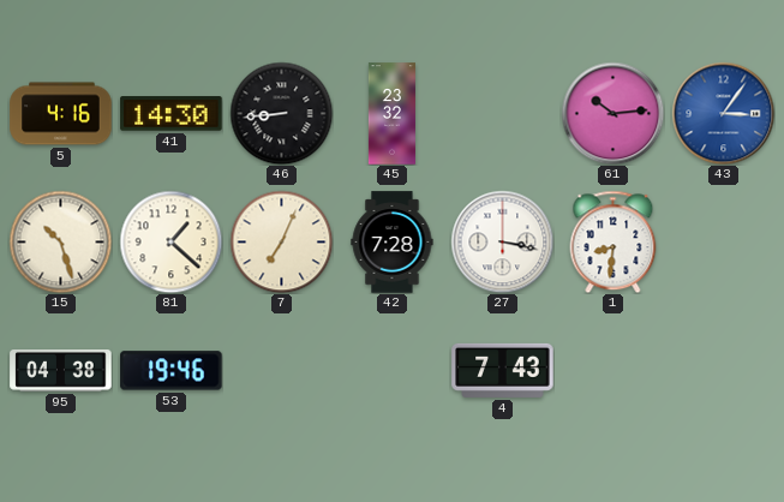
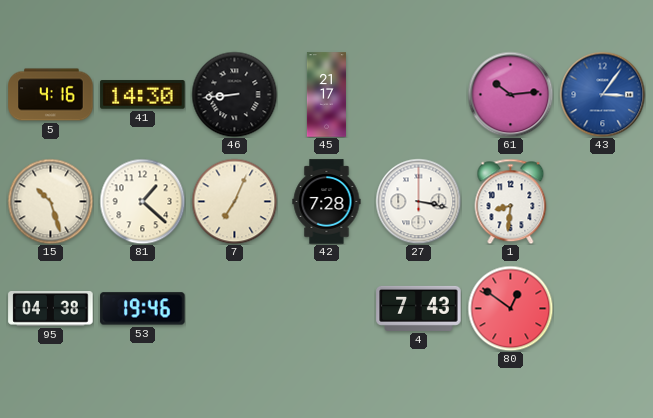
45: 23:32 -> 21:17
80: none -> 12:51
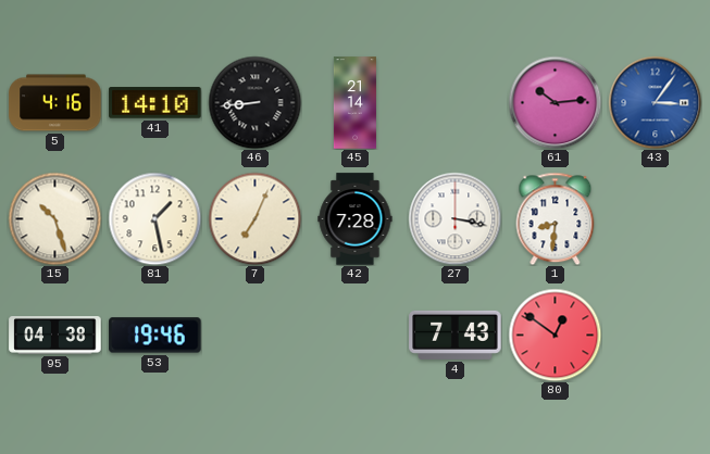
41: 14:30 -> 14:10
45: 21:17 -> 21:14
81: 1:22 -> 1:28
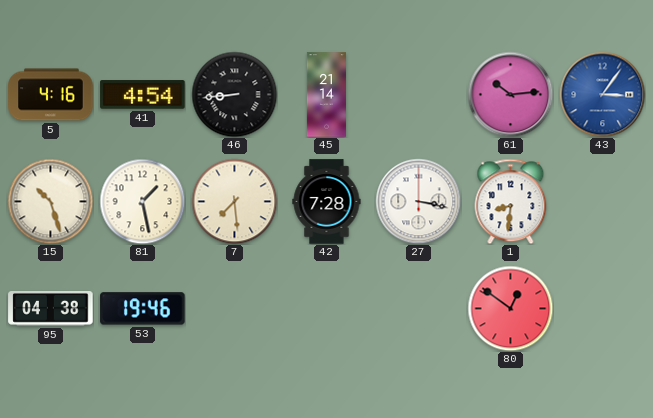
41: 14:10 -> 4:54
7: 7:04 -> 7:29
4: 7:43 -> none
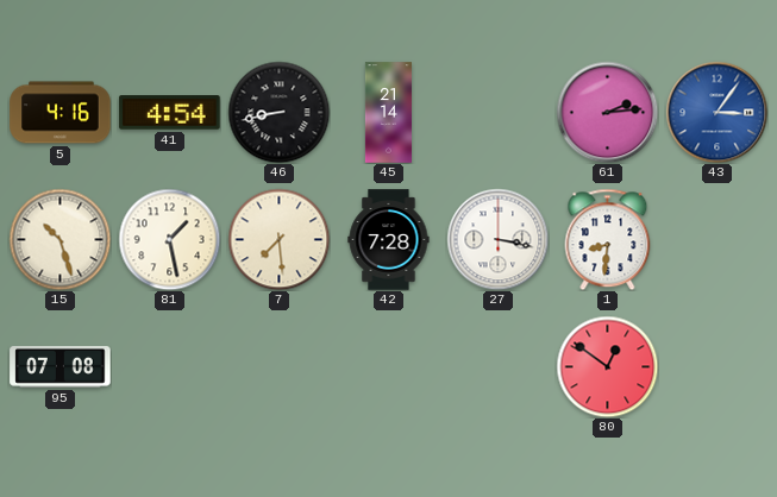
46: 8:44 -> 8:43
61: 10:14 -> 2:14
95: 04:38 -> 07:08
53: 19:46 -> none
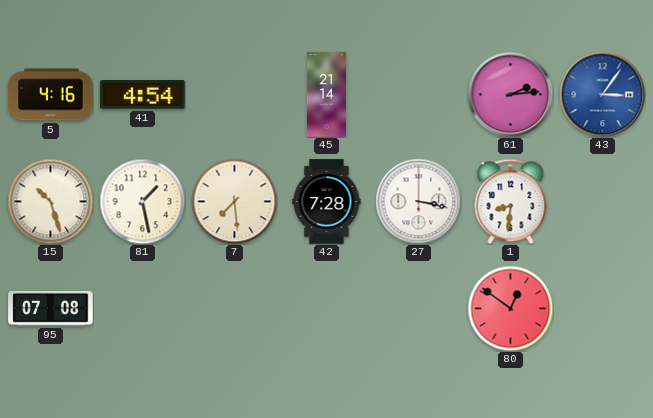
46: 8:43 -> none
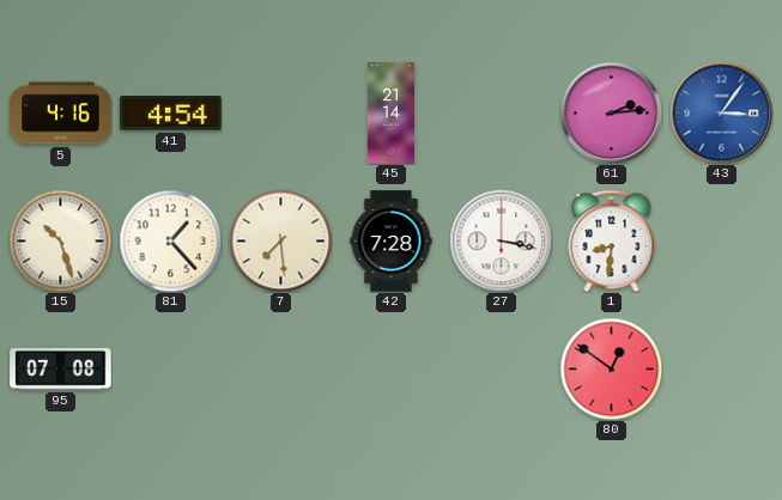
81: 1:28 -> 1:23
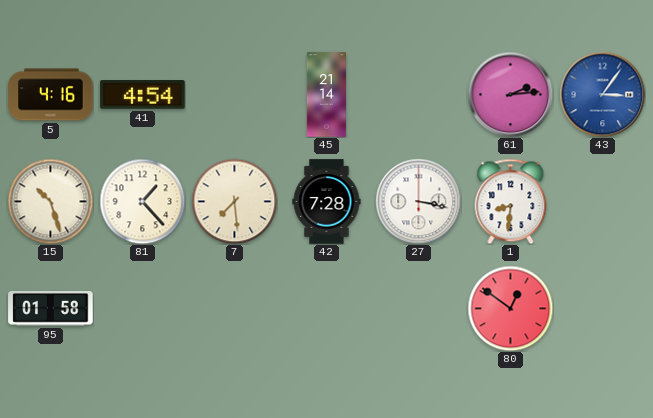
95: 07:08 -> 01:58
